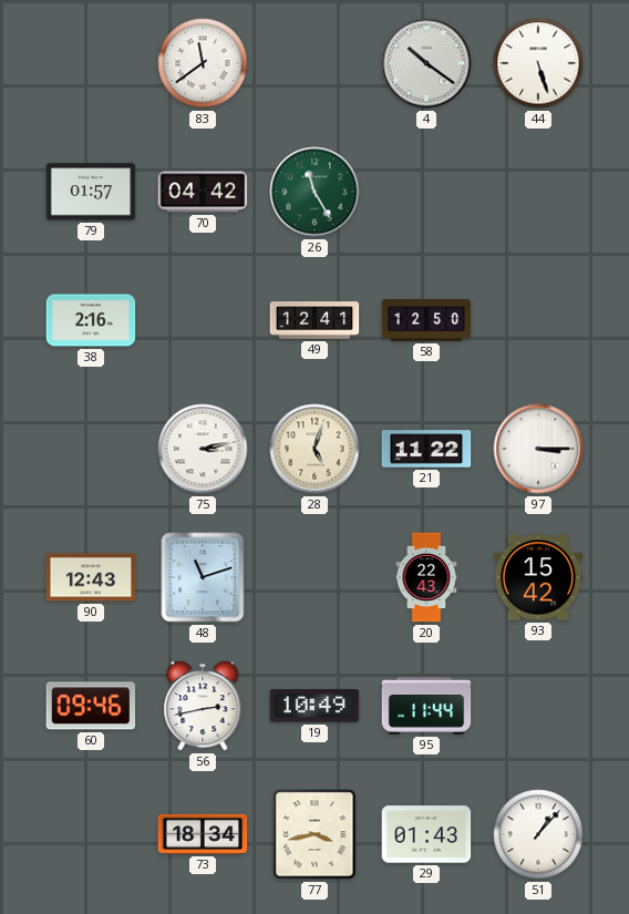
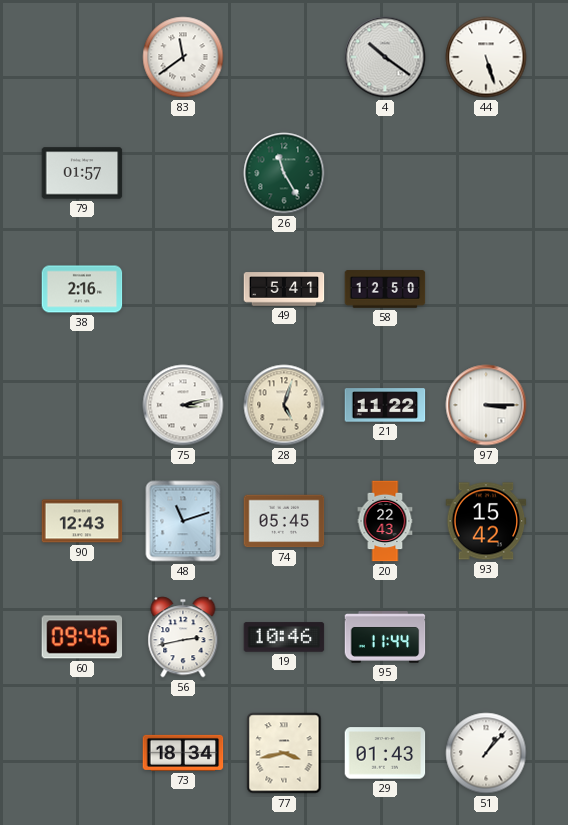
70: 04:42 -> none
49: 12:41 -> 5:41
74: none -> 05:45
19: 10:49 -> 10:46
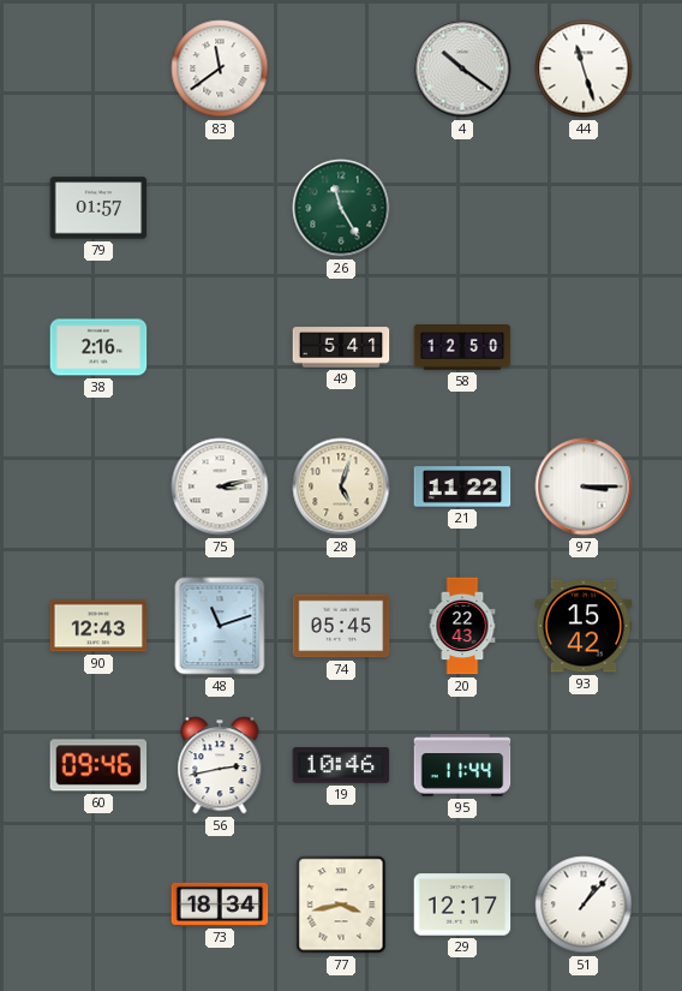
44: 5:27 -> 11:27
29: 01:43 -> 12:17
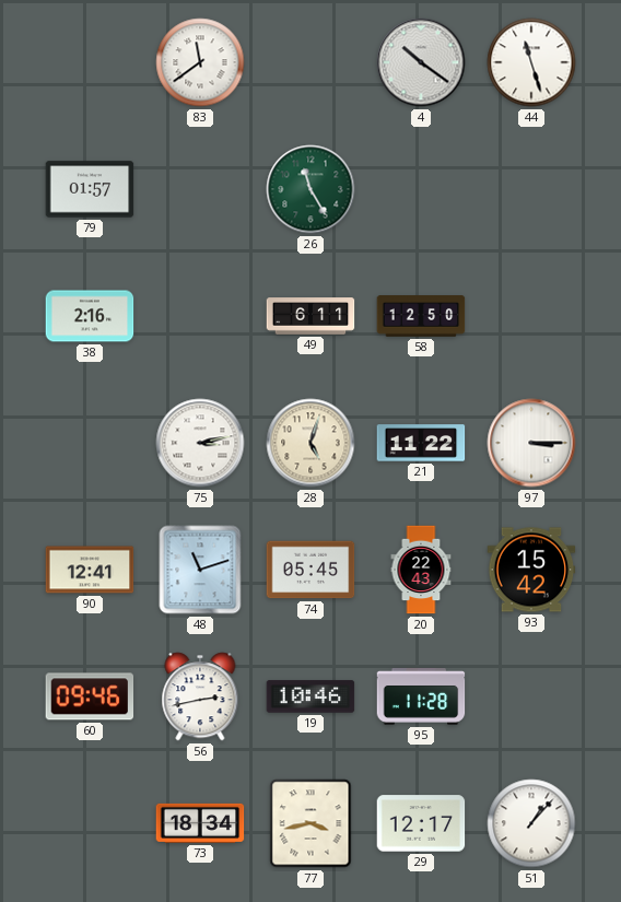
49: 5:41 -> 6:11
90: 12:43 -> 12:41
95: 11:44 -> 11:28
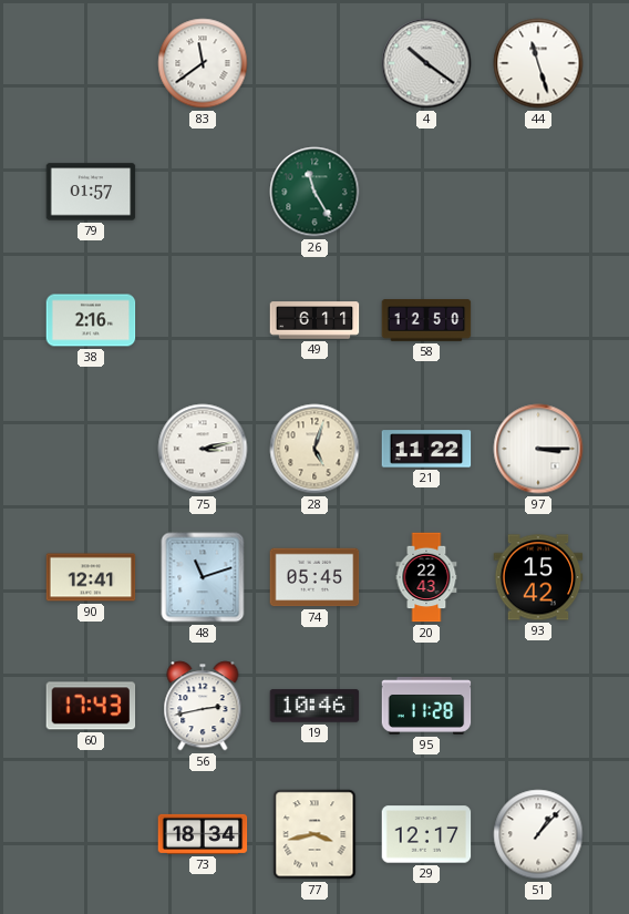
60: 09:46 -> 17:43
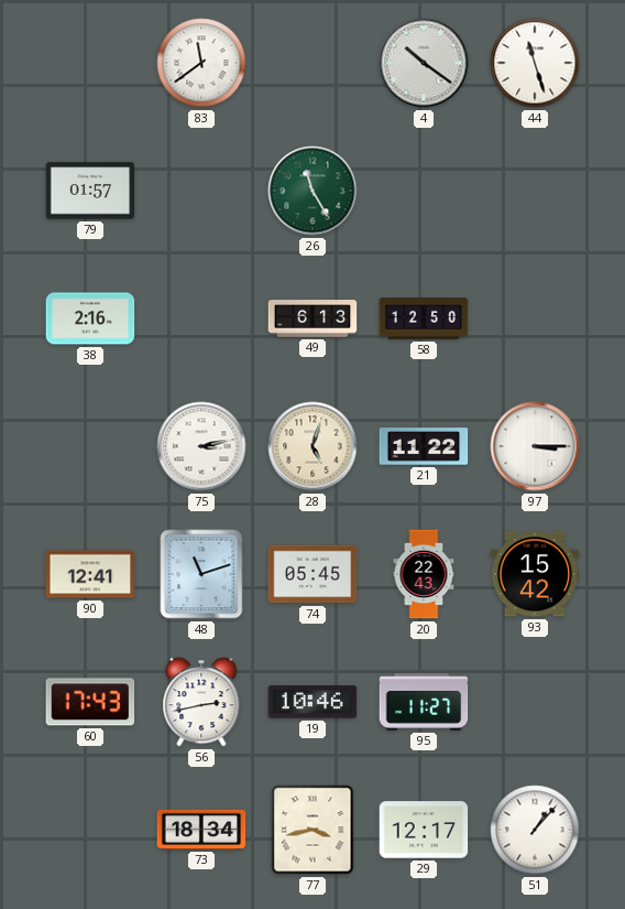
49: 6:11 -> 6:13
95: 11:28 -> 11:27
